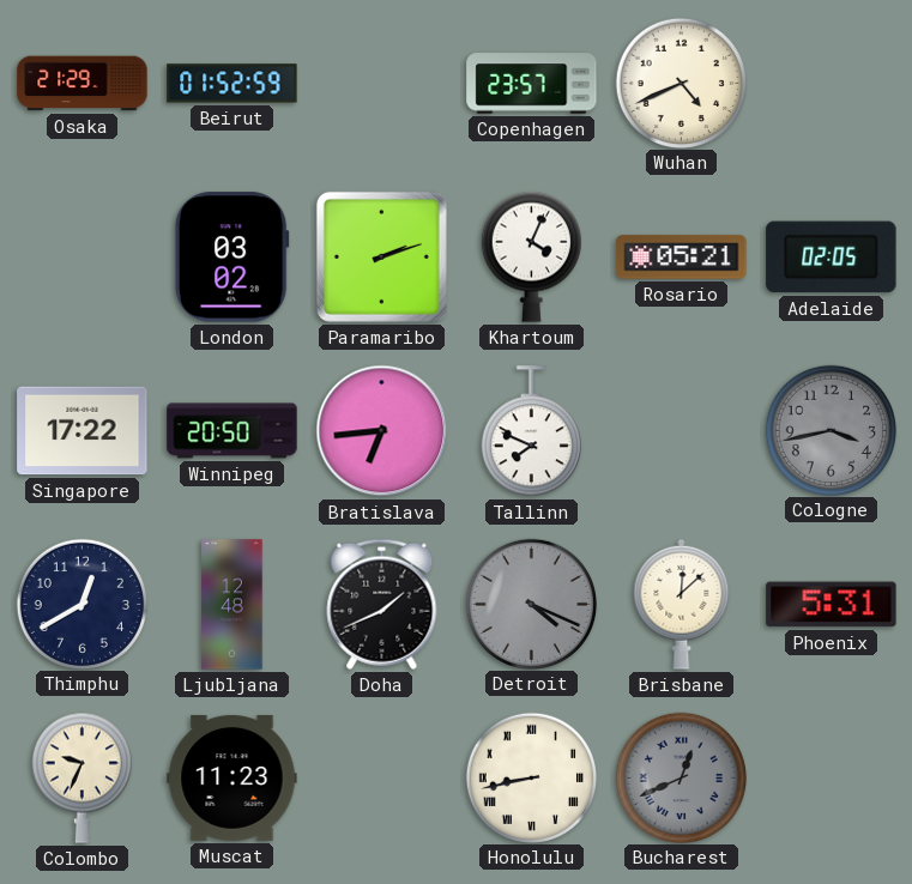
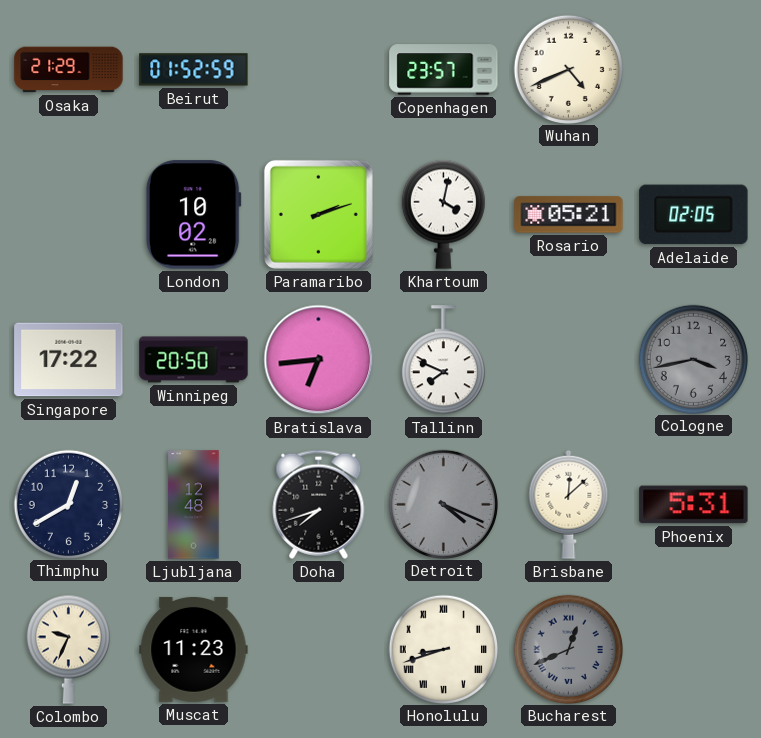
London: 03:02 -> 10:02
Khartoum: 4:04 -> 4:02
Doha: 1:41 -> 7:42
Honolulu: 8:43 -> 8:42
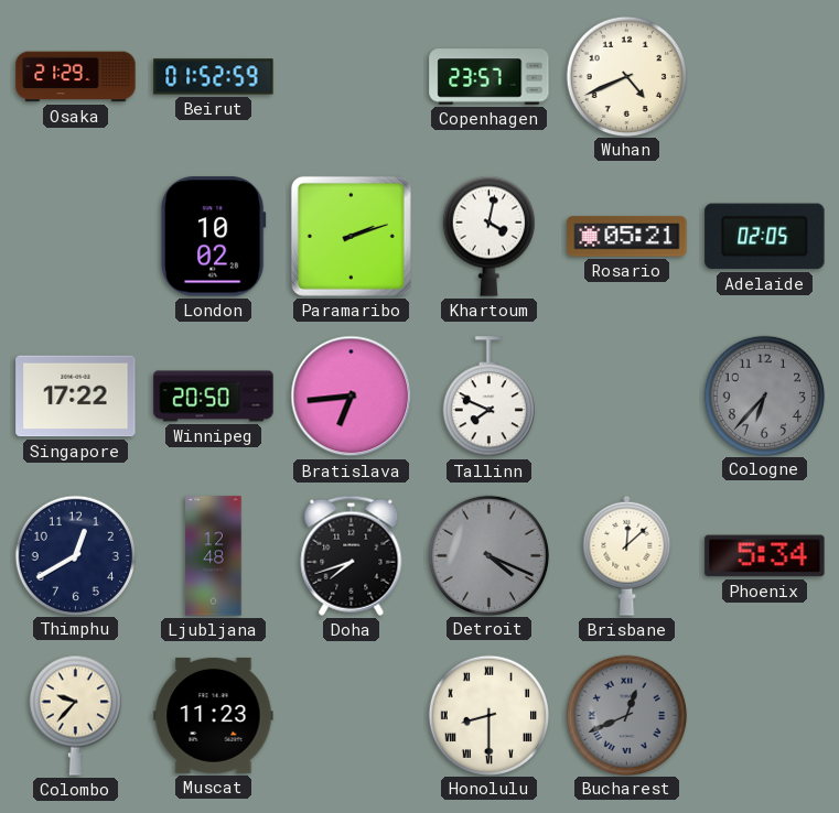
Cologne: 3:43 -> 6:37
Phoenix: 5:31 -> 5:34
Colombo: 9:34 -> 9:37
Honolulu: 8:42 -> 8:30
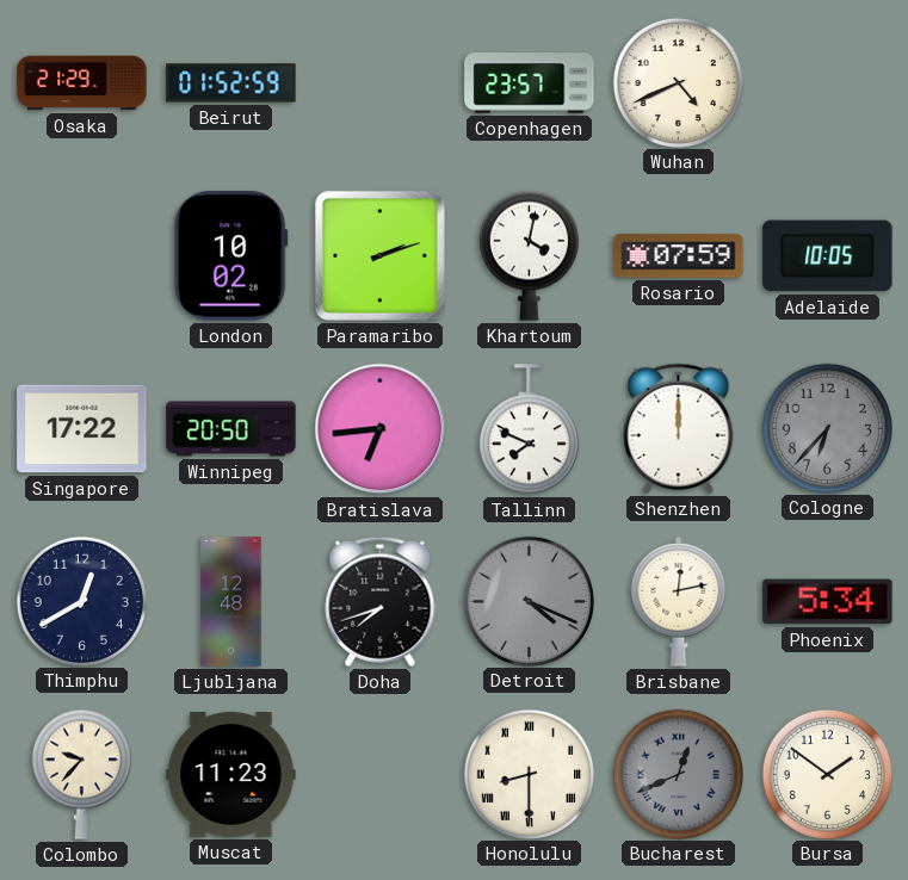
Rosario: 05:21 -> 07:59
Adelaide: 02:05 -> 10:05
Shenzhen: none -> 12:00
Brisbane: 12:08 -> 12:13
Bursa: none -> 1:51
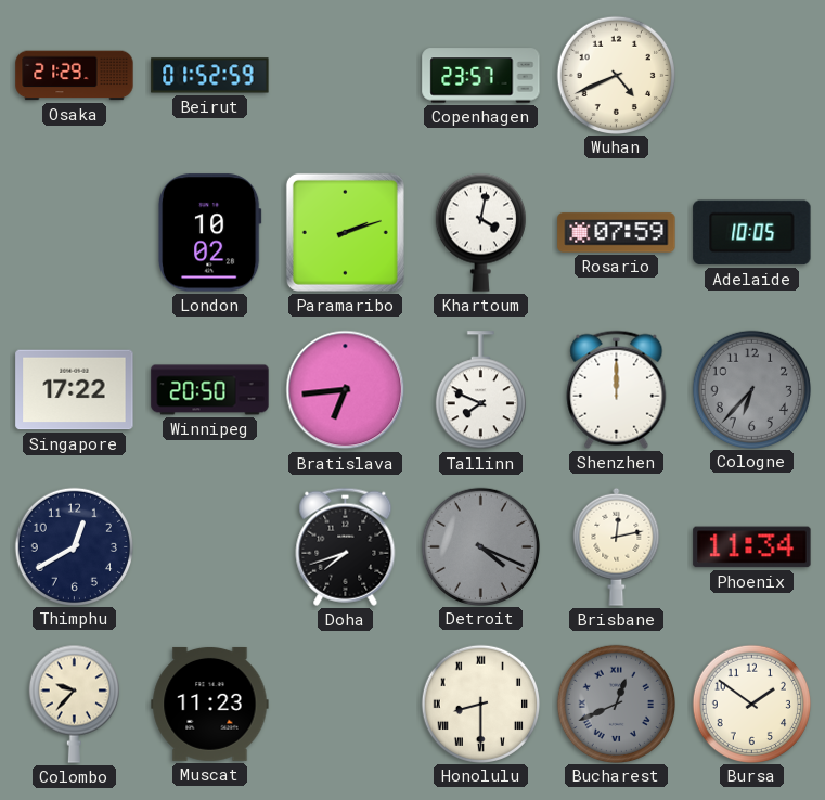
Ljubljana: 12:48 -> none
Phoenix: 5:34 -> 11:34
